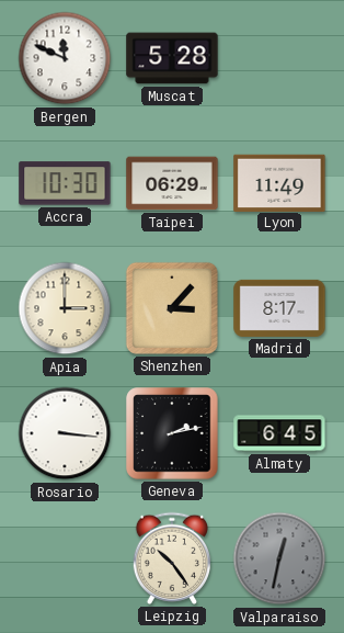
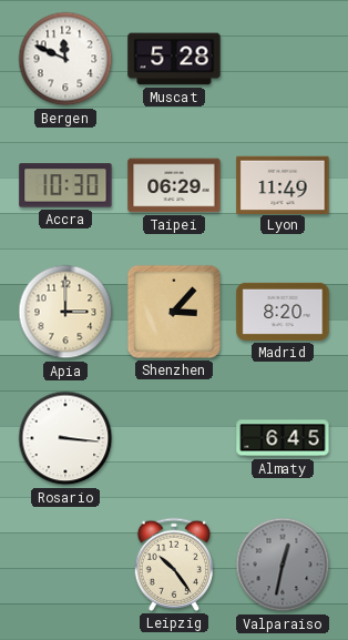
Madrid: 8:17 -> 8:20
Geneva: 2:13 -> none
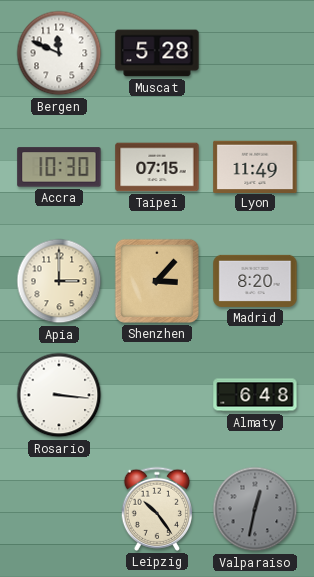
Taipei: 06:29 -> 07:15
Almaty: 6:45 -> 6:48
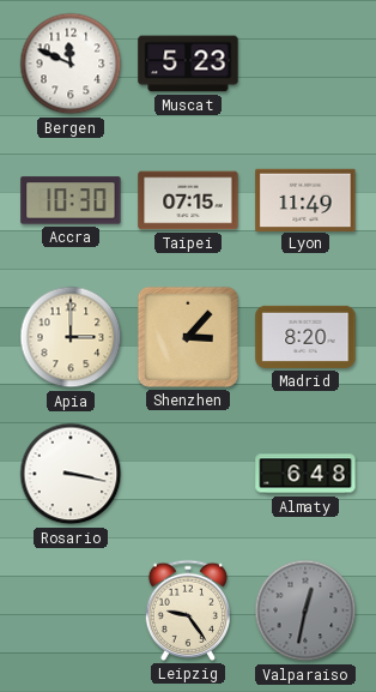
Muscat: 5:28 -> 5:23
Rosario: 3:16 -> 3:17
Leipzig: 10:24 -> 9:24
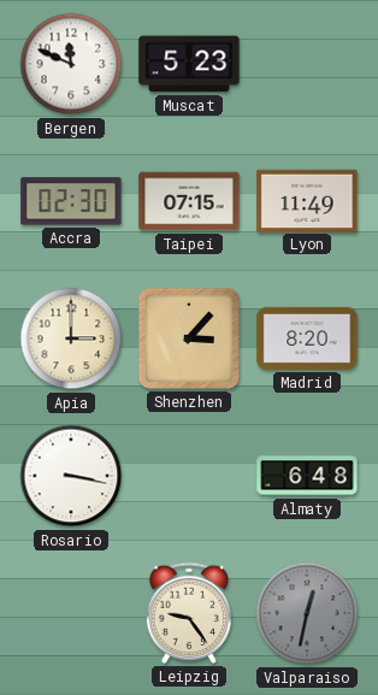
Accra: 10:30 -> 02:30
